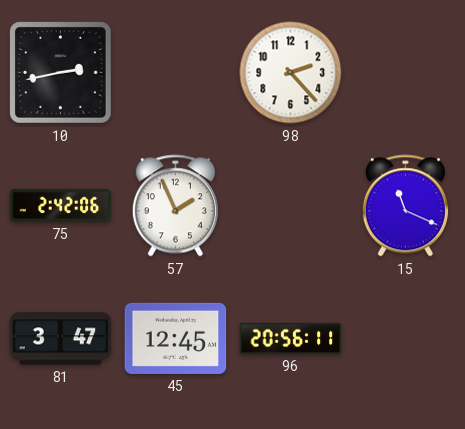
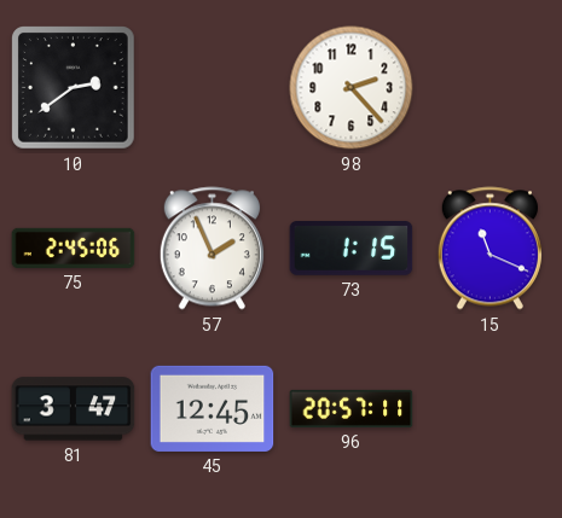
10: 2:43 -> 2:39
75: 2:42 -> 2:45
73: none -> 1:15
96: 20:56 -> 20:57
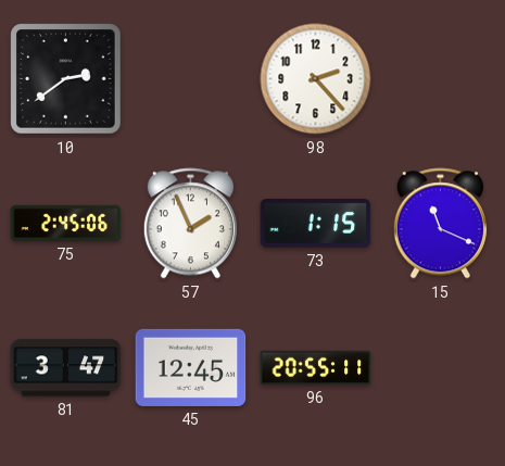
96: 20:57 -> 20:55
